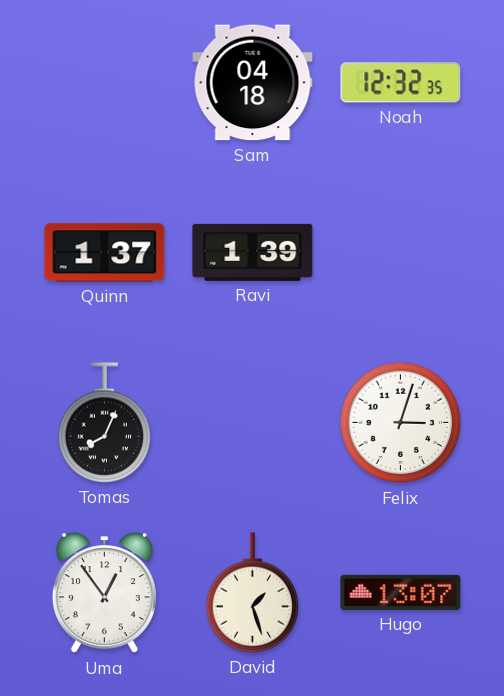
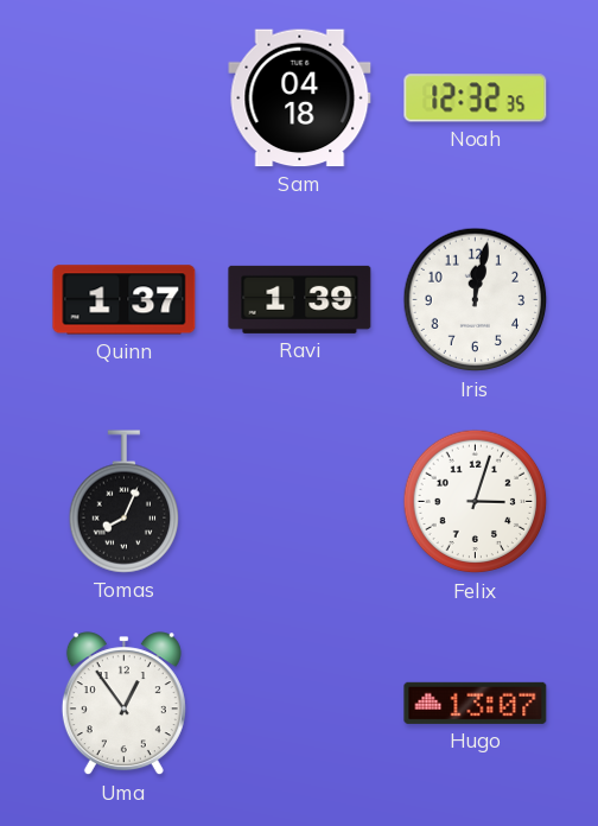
Iris: none -> 12:02
David: 1:27 -> none
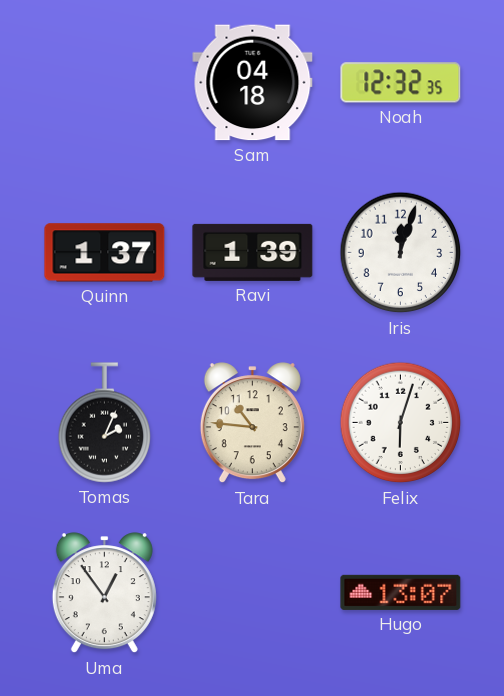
Iris: 12:02 -> 12:03
Tomas: 8:04 -> 2:04
Tara: none -> 10:46
Felix: 3:03 -> 6:03
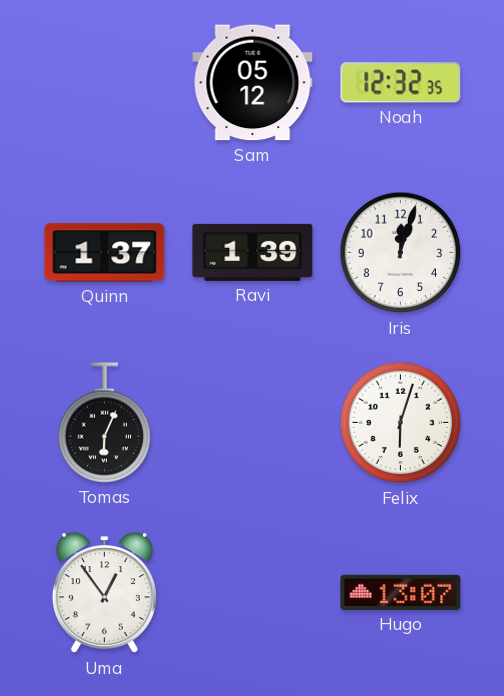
Sam: 04:18 -> 05:12
Tomas: 2:04 -> 6:04
Tara: 10:46 -> none
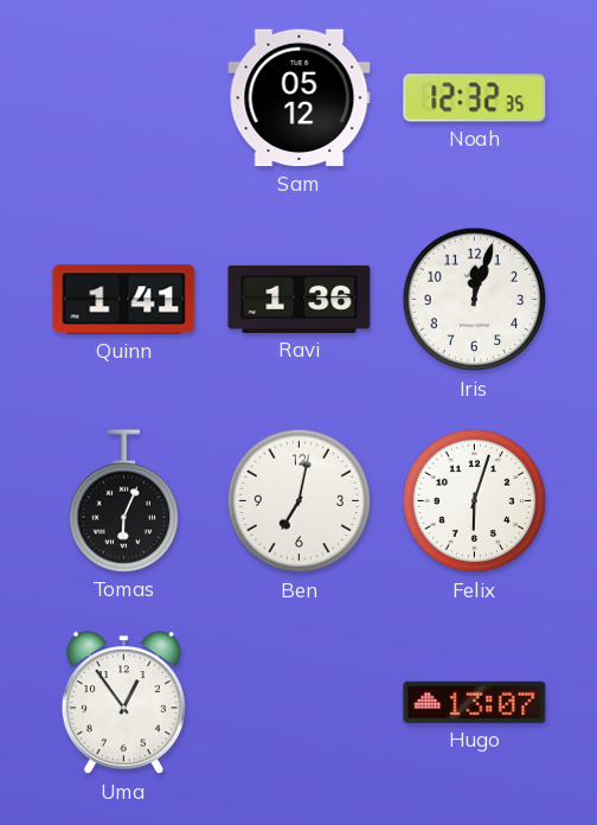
Quinn: 1:37 -> 1:41
Ravi: 1:39 -> 1:36
Ben: none -> 7:02
